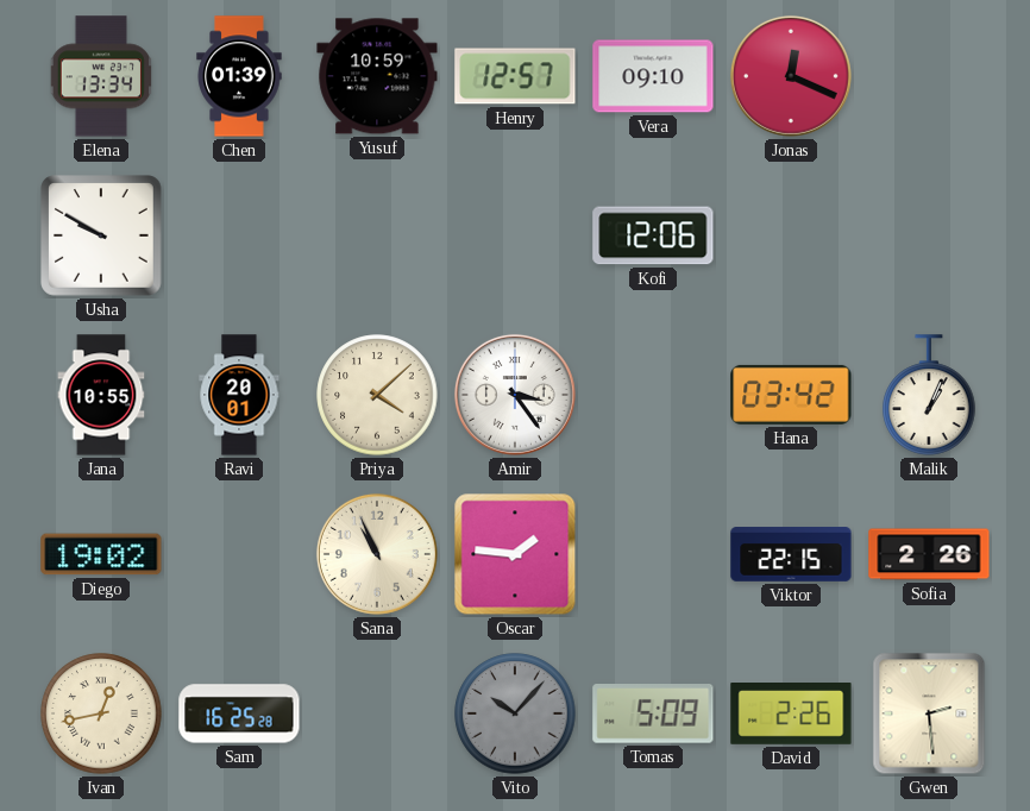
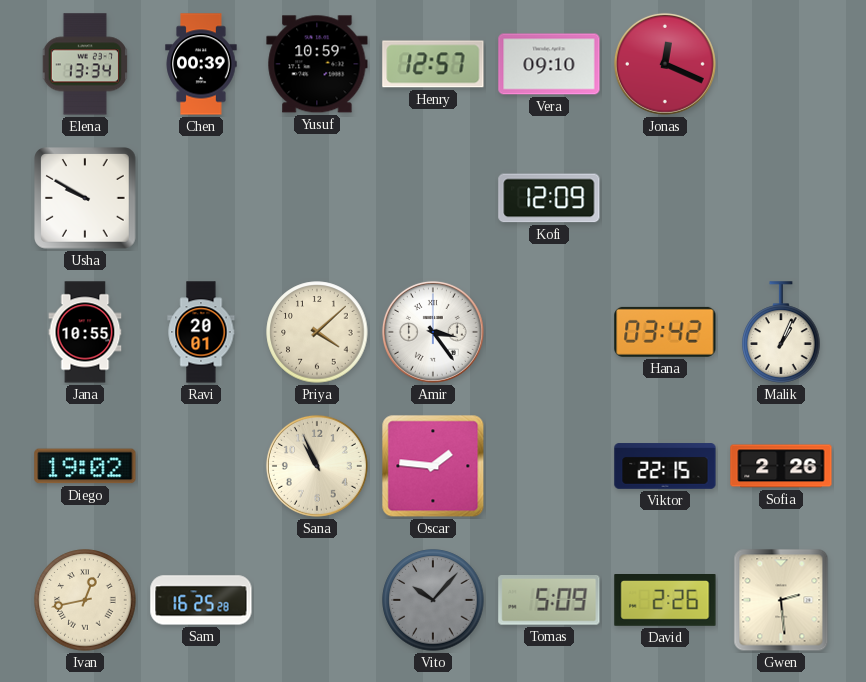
Chen: 01:39 -> 00:39
Kofi: 12:06 -> 12:09
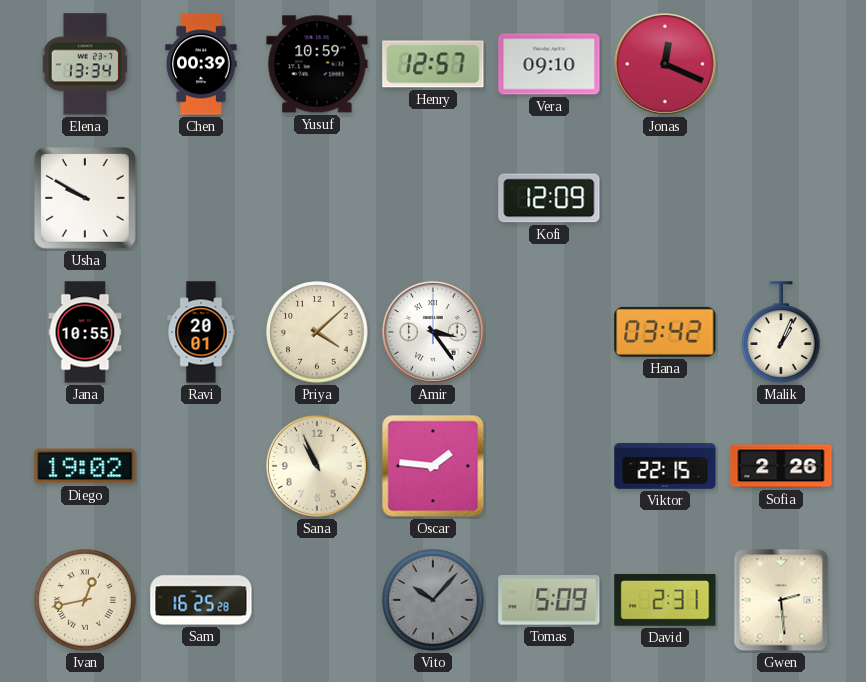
David: 2:26 -> 2:31
